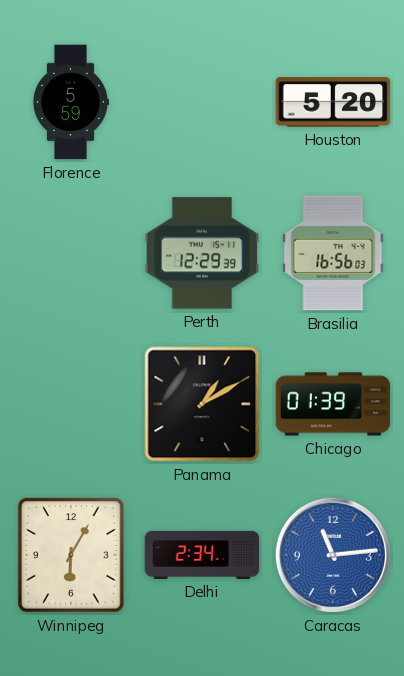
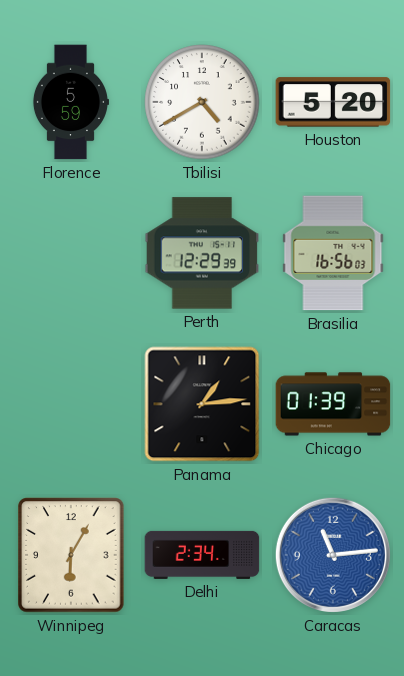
Tbilisi: none -> 4:40
Panama: 1:10 -> 1:14
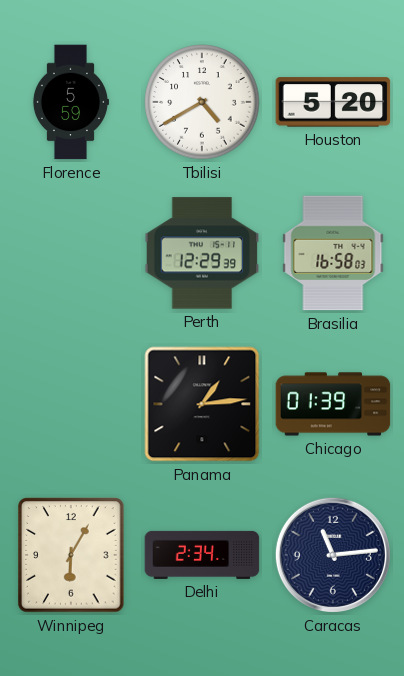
Brasilia: 16:56 -> 16:58
Caracas dial: blue -> navy
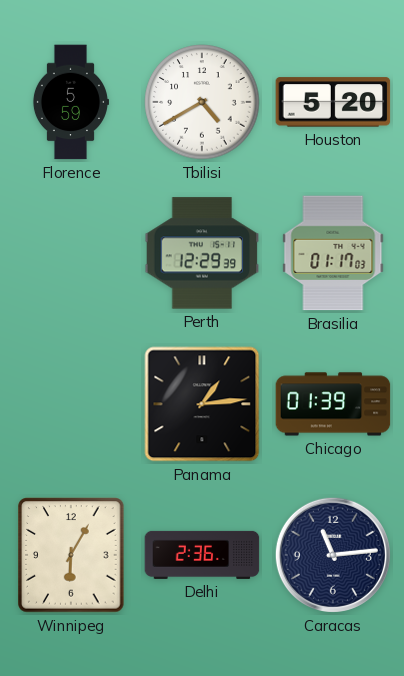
Brasilia: 16:58 -> 01:17
Delhi: 2:34 -> 2:36
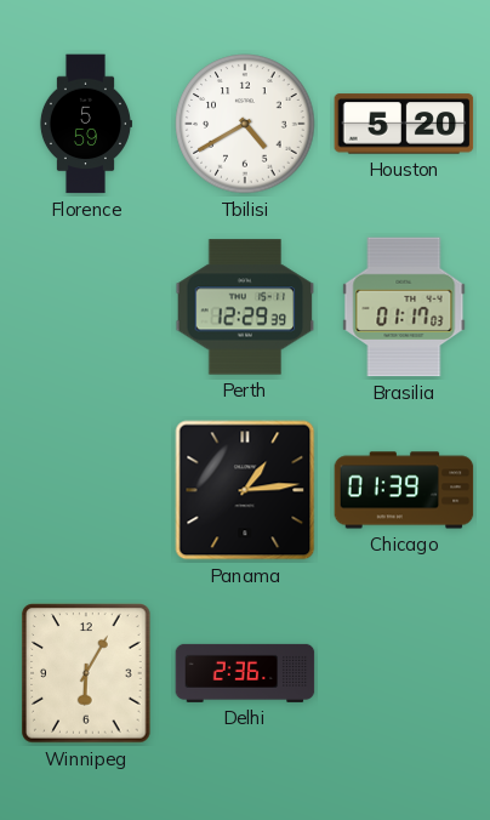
Caracas: 11:14 -> none
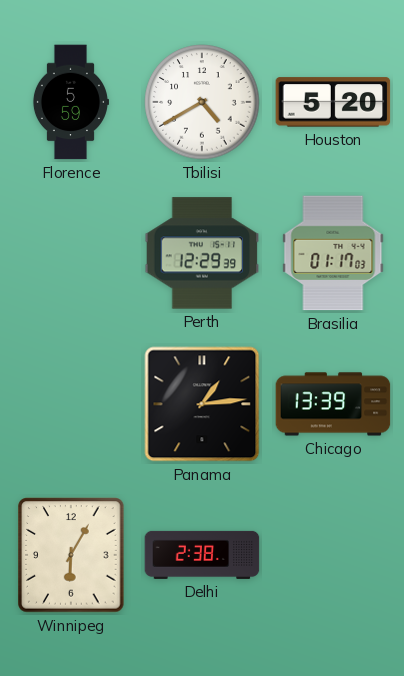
Chicago: 01:39 -> 13:39
Delhi: 2:36 -> 2:38
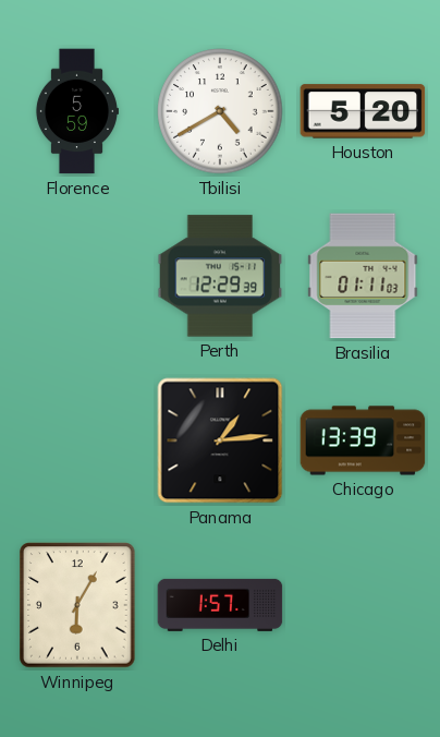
Brasilia: 01:17 -> 01:11
Delhi: 2:38 -> 1:57
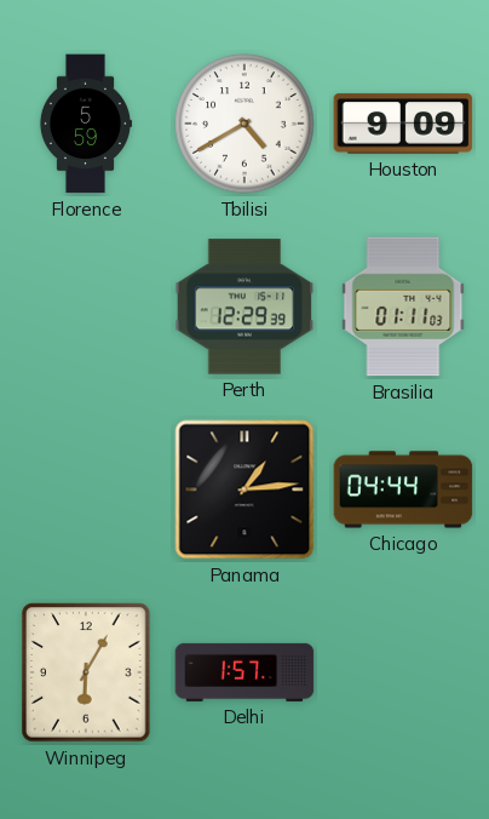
Houston: 5:20 -> 9:09
Chicago: 13:39 -> 04:44
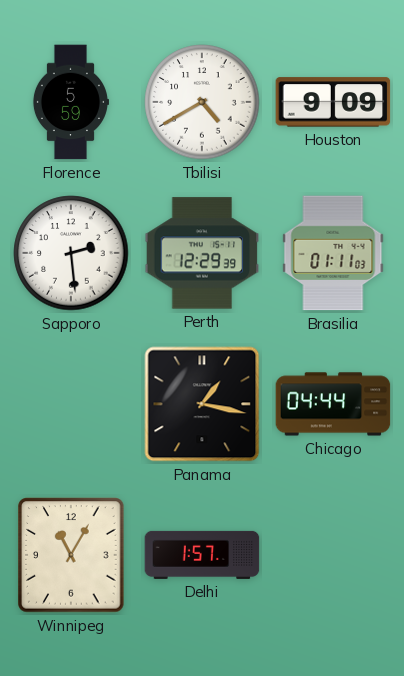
Sapporo: none -> 2:29
Panama: 1:14 -> 1:17
Winnipeg: 6:05 -> 11:05
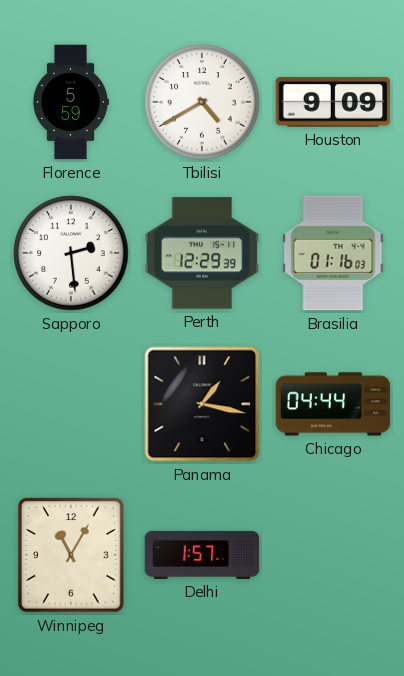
Brasilia: 01:11 -> 01:16
